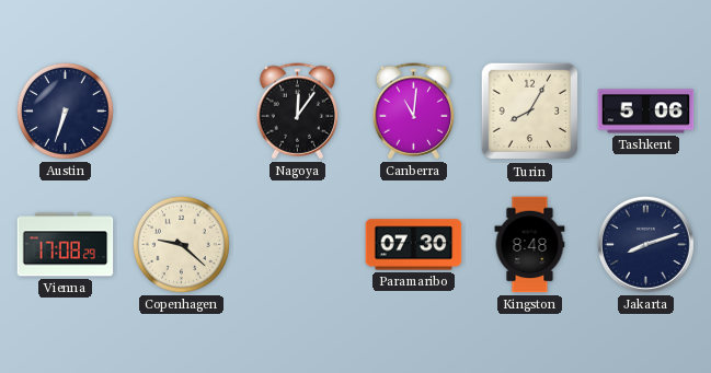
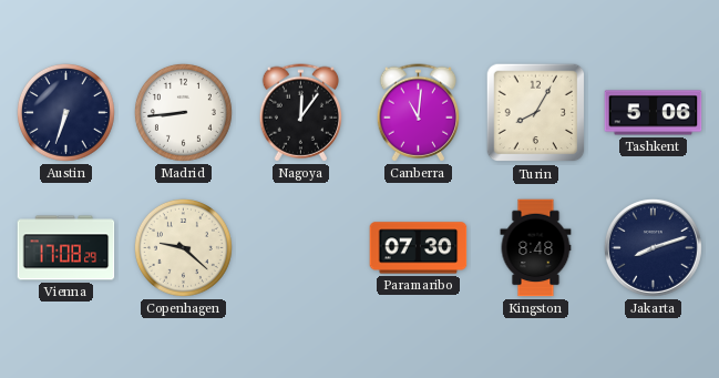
Madrid: none -> 8:44
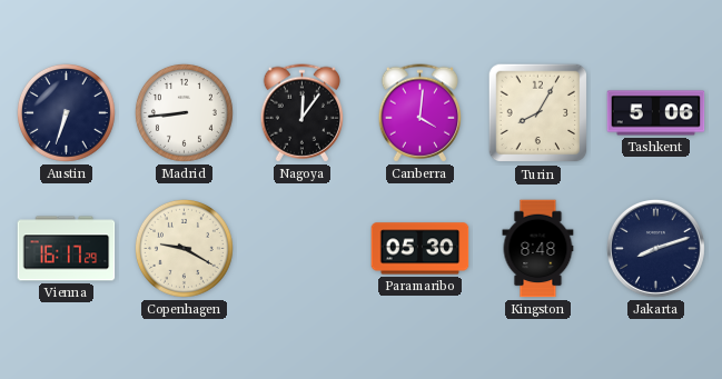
Canberra: 11:01 -> 4:01
Vienna: 17:08 -> 16:17
Copenhagen: 9:22 -> 9:20
Paramaribo: 07:30 -> 05:30
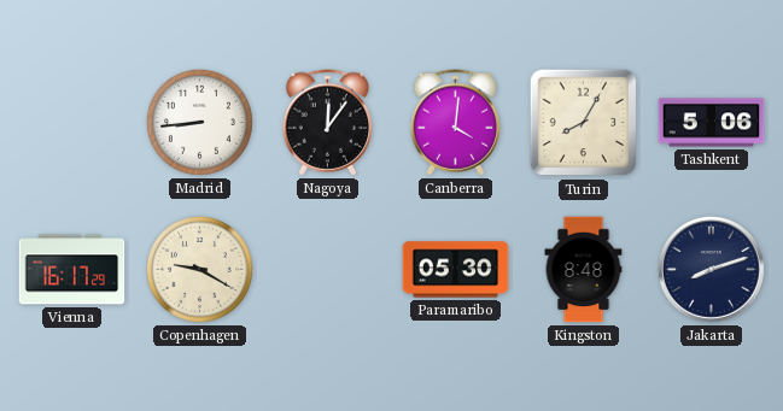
Austin: 6:33 -> none
